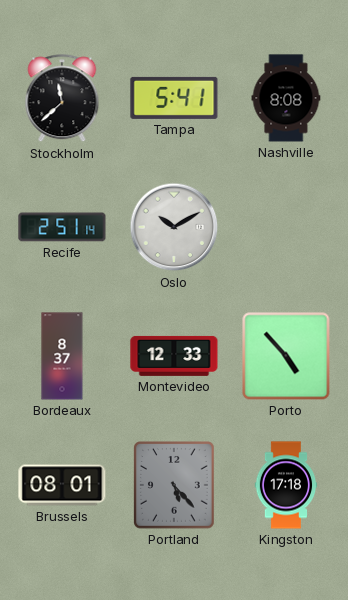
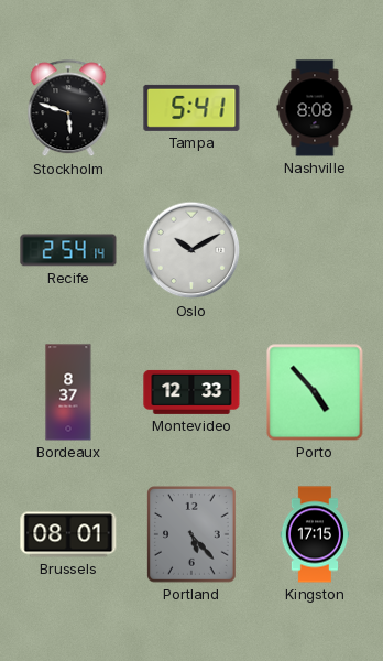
Stockholm: 11:38 -> 5:48
Recife: 2:51 -> 2:54
Kingston: 17:18 -> 17:15
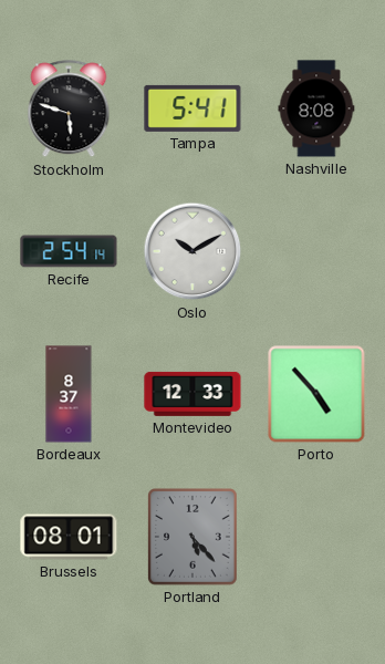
Kingston: 17:15 -> none
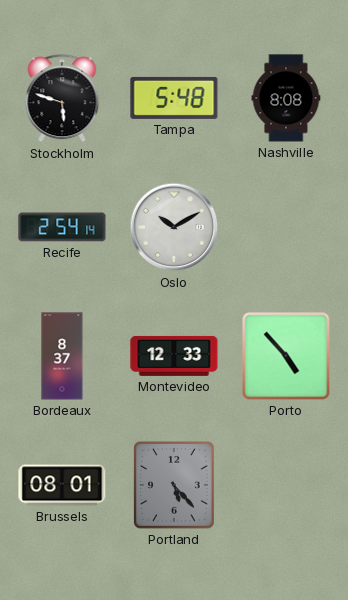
Tampa: 5:41 -> 5:48
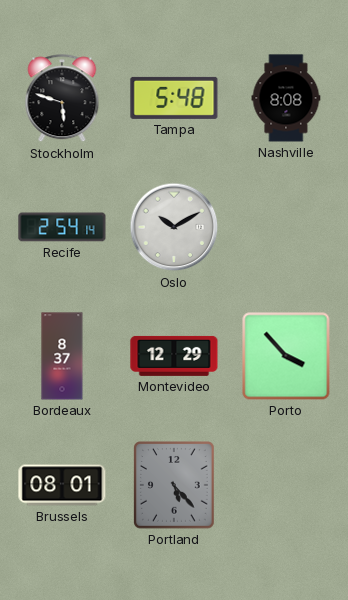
Montevideo: 12:33 -> 12:29
Porto: 4:53 -> 3:53
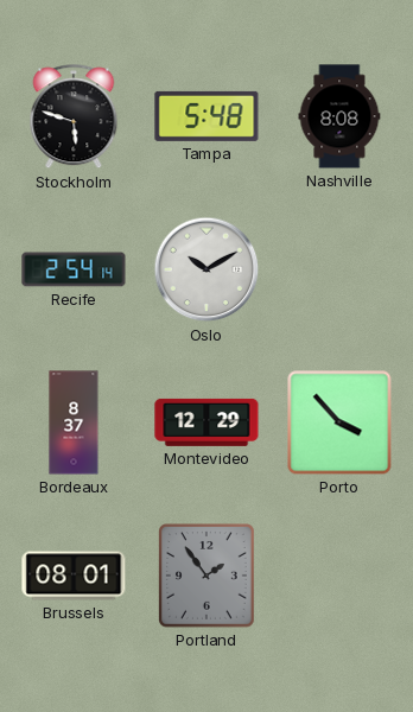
Portland: 5:23 -> 1:54
